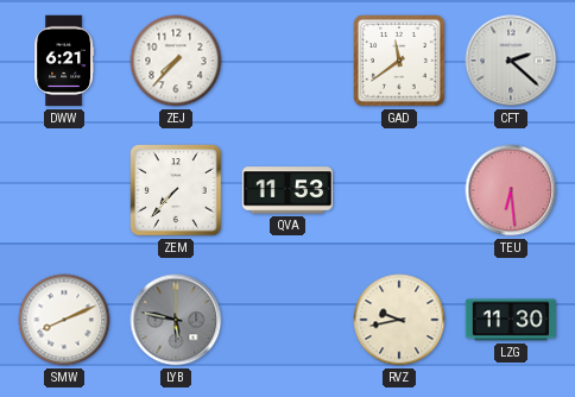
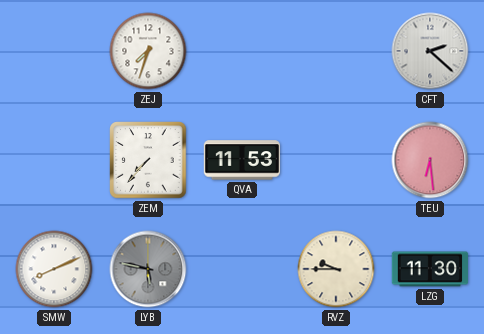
DWW: 6:21 -> none
ZEJ: 7:37 -> 7:33
GAD: 11:39 -> none
RVZ: 9:43 -> 9:45
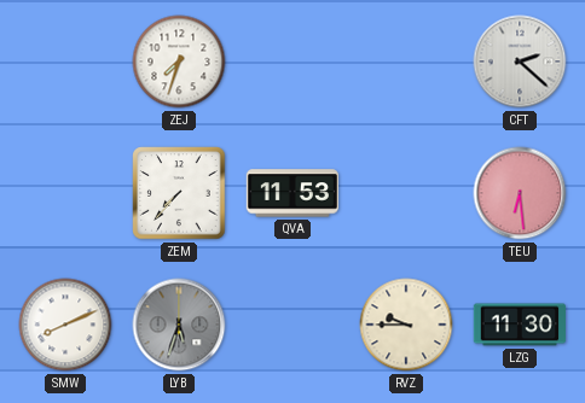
LYB: 5:47 -> 5:33
